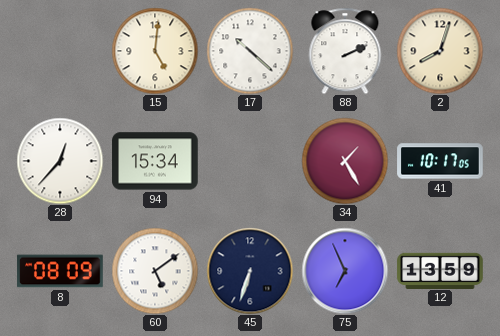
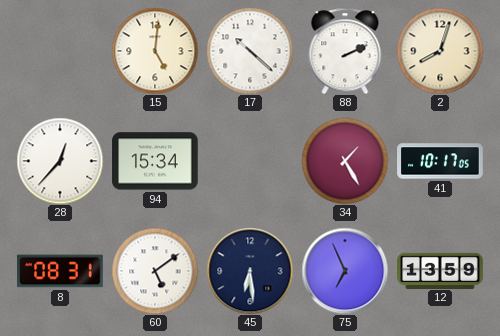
8: 08:09 -> 08:31
45: 6:33 -> 6:29
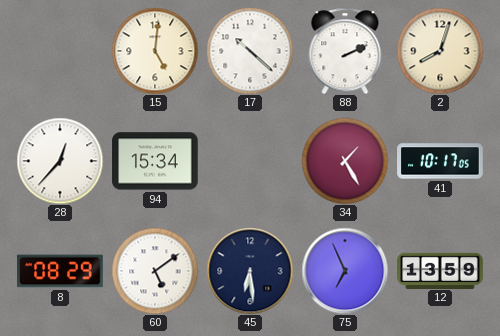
8: 08:31 -> 08:29
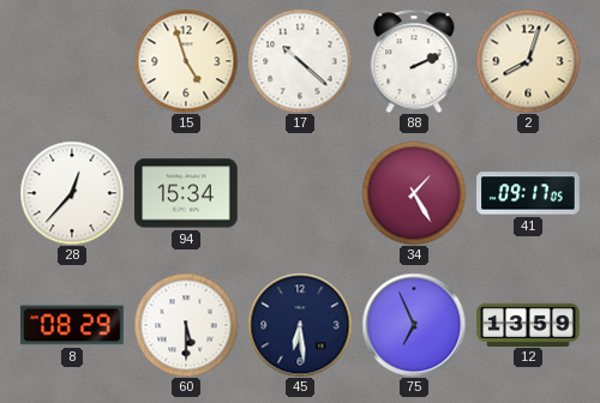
15: 5:01 -> 4:57
41: 10:17 -> 09:17
60: 5:09 -> 5:30
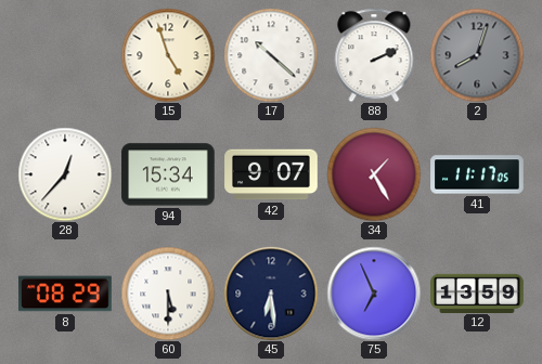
2 dial: cream -> grey
42: none -> 9:07
41: 09:17 -> 11:17
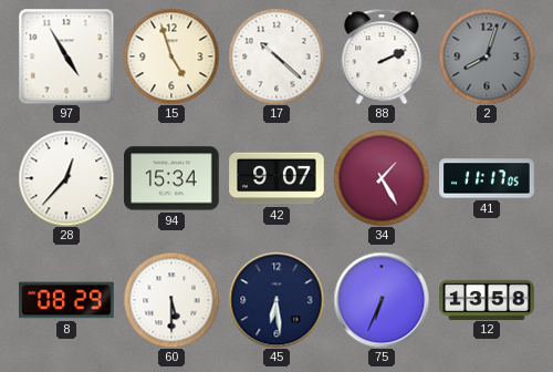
97: none -> 4:55
75: 6:56 -> 6:34
12: 13:59 -> 13:58
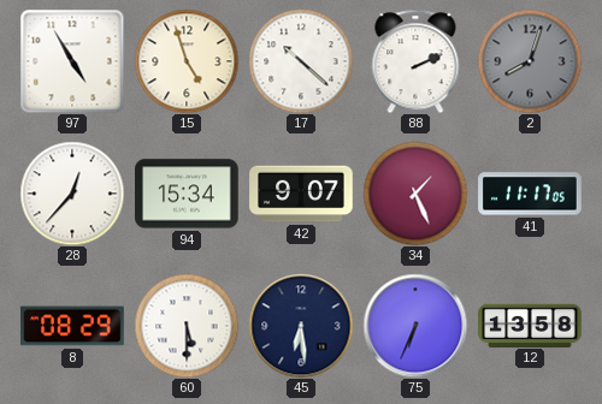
34: 1:25 -> 1:26
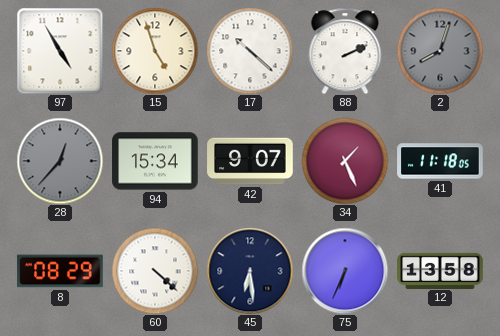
28 dial: white -> grey
41: 11:17 -> 11:18
60: 5:30 -> 4:22
